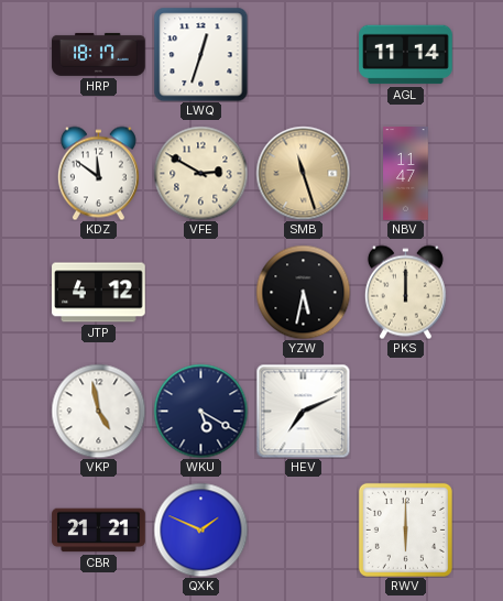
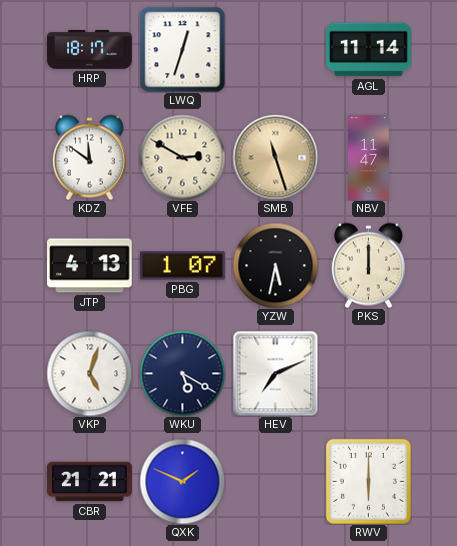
JTP: 4:12 -> 4:13
PBG: none -> 1:07
VKP: 4:58 -> 5:03
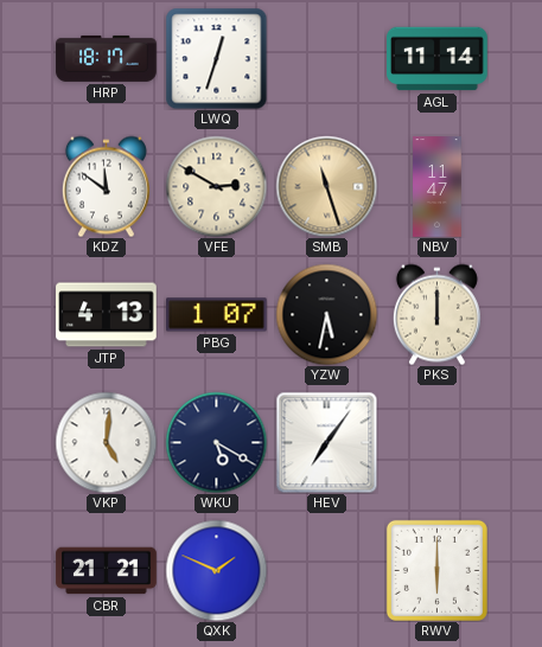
VKP: 5:03 -> 5:01
HEV: 7:11 -> 7:06
